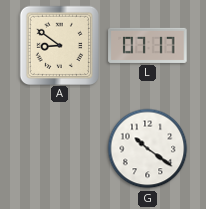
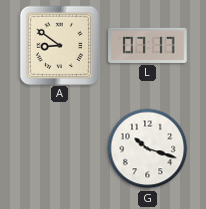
G: 10:21 -> 10:18
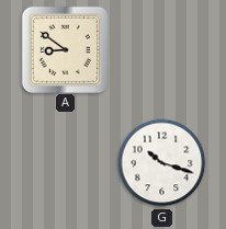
L: 07:17 -> none
